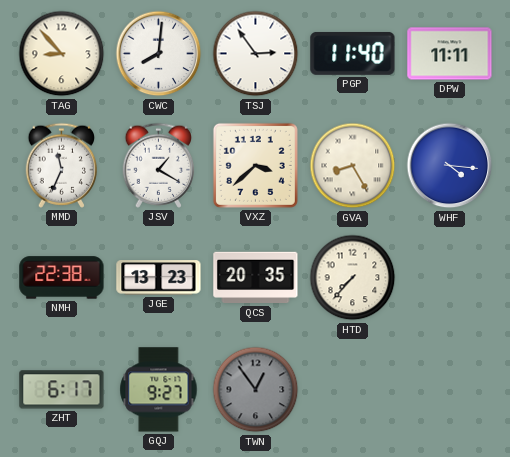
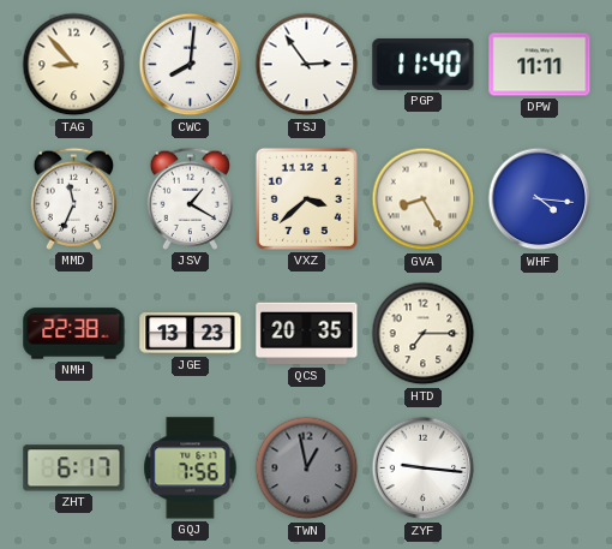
HTD: 7:37 -> 7:15
GQJ: 9:27 -> 7:56
TWN: 12:54 -> 12:58
ZYF: none -> 9:16
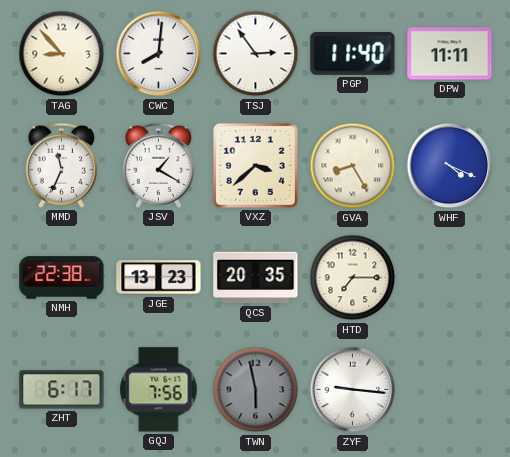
WHF: 4:16 -> 4:19
TWN: 12:58 -> 5:58
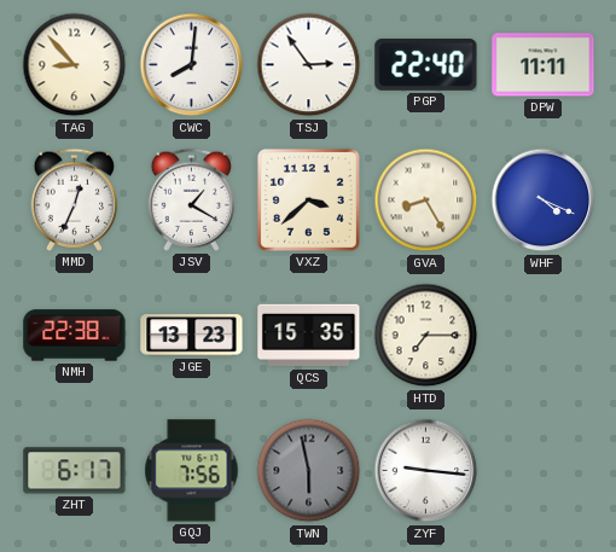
PGP: 11:40 -> 22:40
MMD: 11:34 -> 12:34
QCS: 20:35 -> 15:35
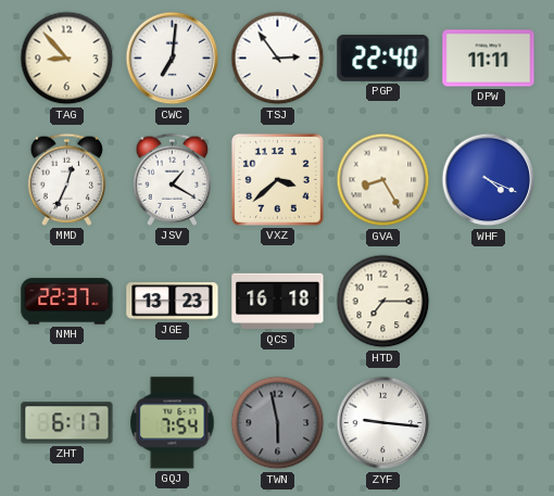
CWC: 8:01 -> 7:01
NMH: 22:38 -> 22:37
QCS: 15:35 -> 16:18
GQJ: 7:56 -> 7:54
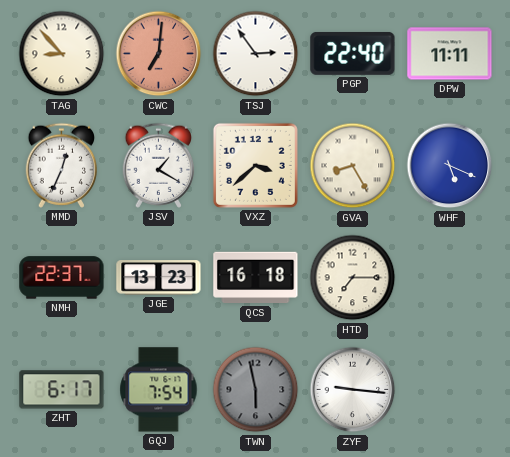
CWC dial: white -> salmon
WHF: 4:19 -> 5:19
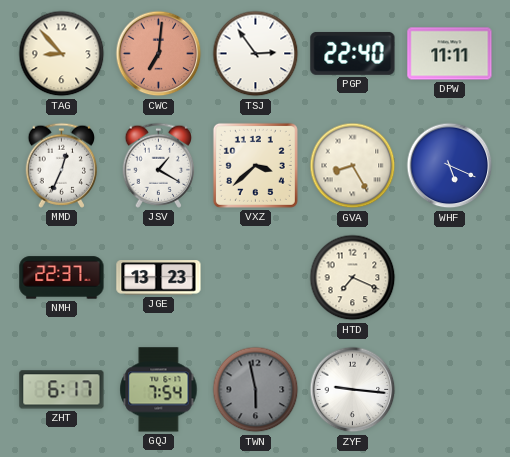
QCS: 16:18 -> none
HTD: 7:15 -> 7:19
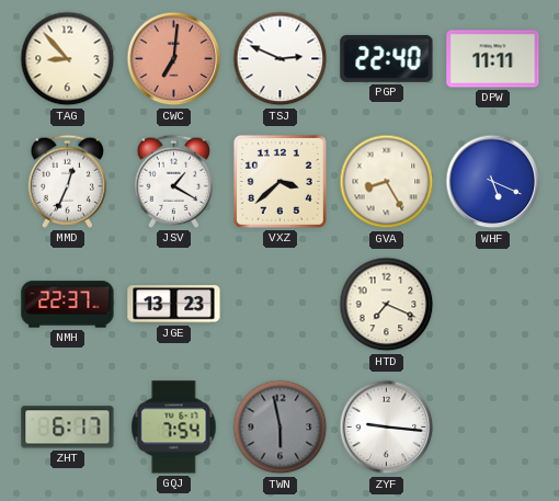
TSJ: 2:54 -> 2:49
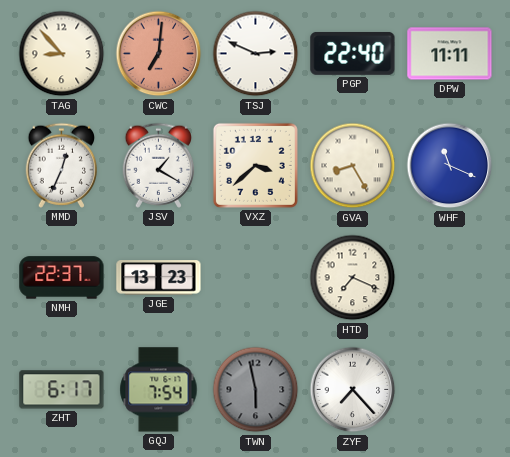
WHF: 5:19 -> 11:19
ZYF: 9:16 -> 7:23
